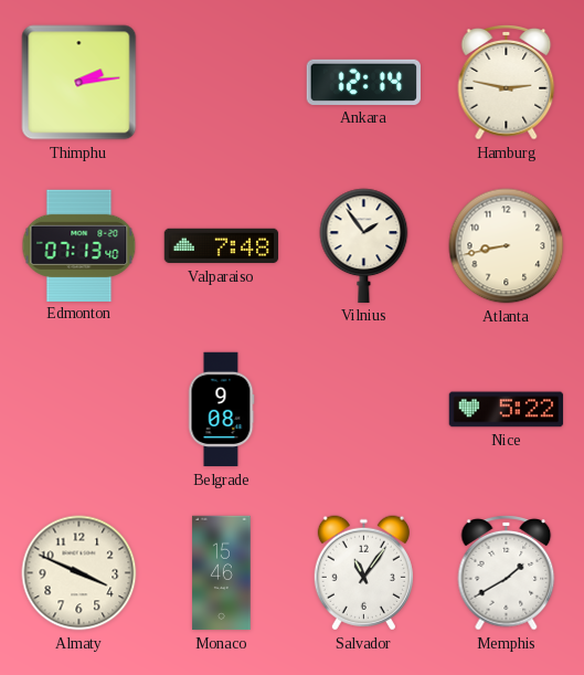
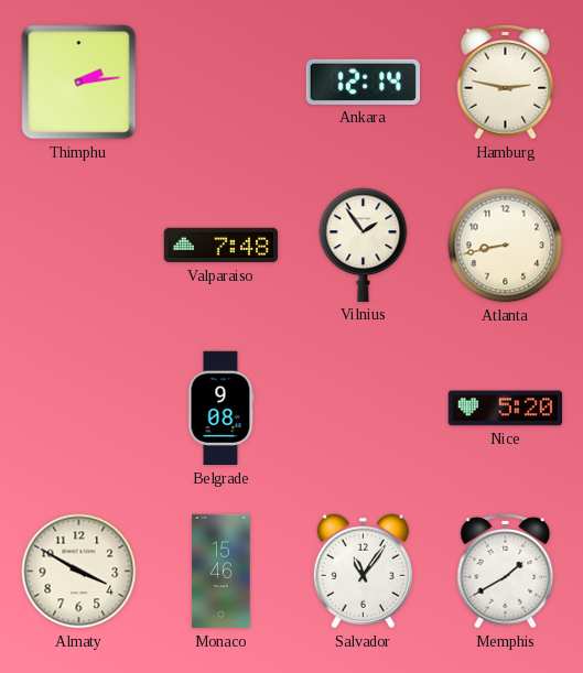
Edmonton: 07:13 -> none
Nice: 5:22 -> 5:20
Almaty: 3:49 -> 3:50
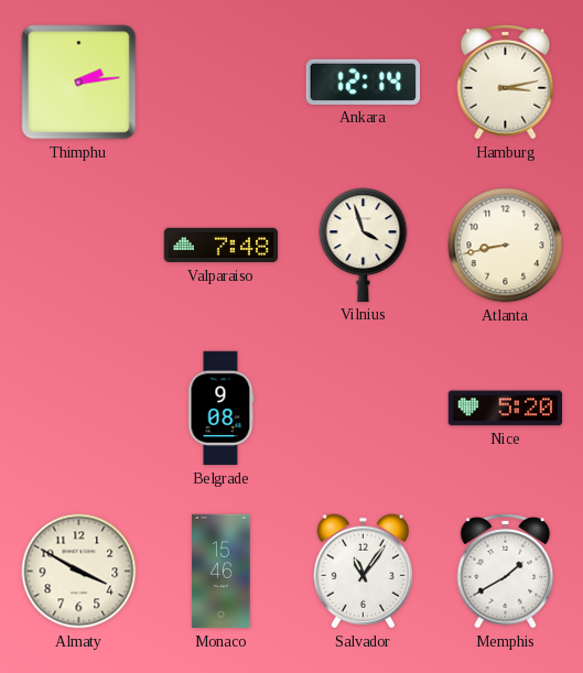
Hamburg: 2:47 -> 3:13
Vilnius: 1:54 -> 3:57
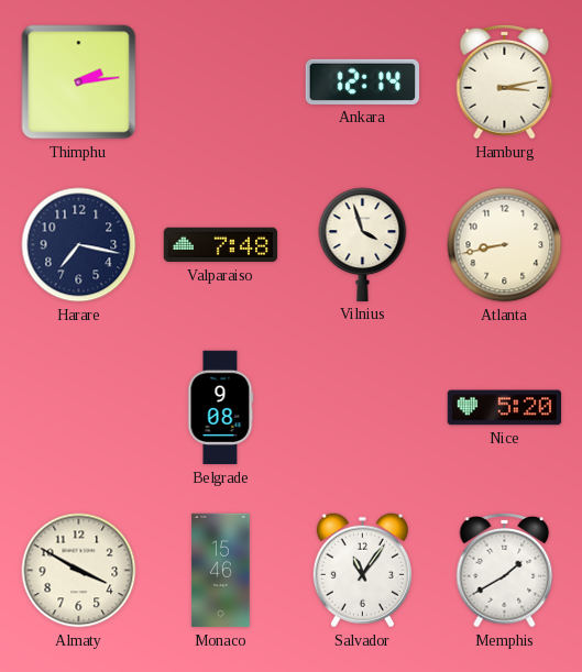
Harare: none -> 7:17
